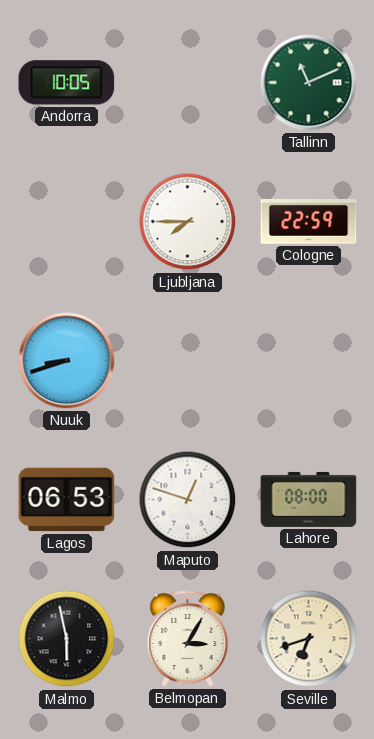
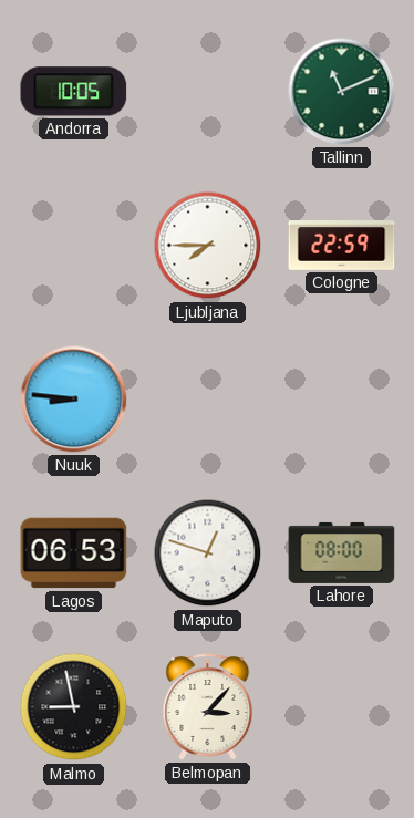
Nuuk: 8:42 -> 8:46
Malmo: 5:58 -> 8:58
Belmopan: 3:05 -> 3:07
Seville: 6:42 -> none
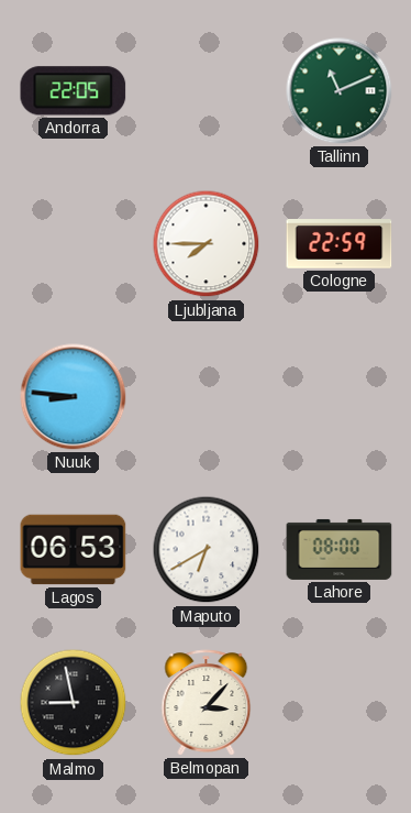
Andorra: 10:05 -> 22:05
Maputo: 12:48 -> 6:40
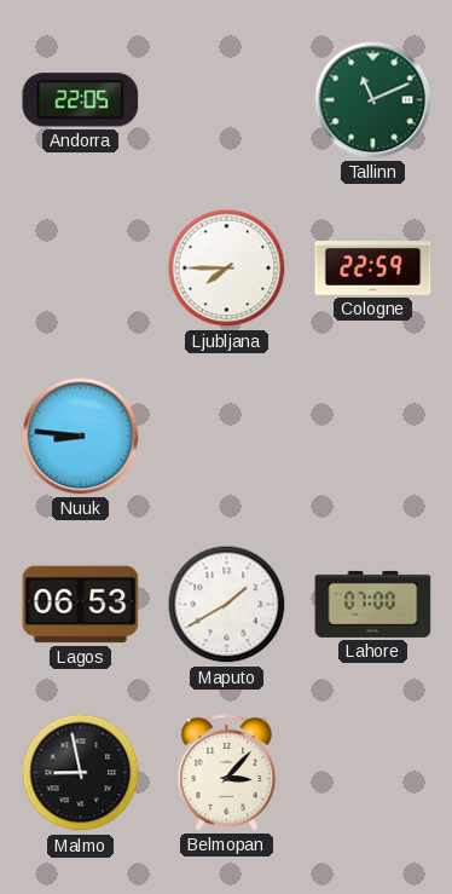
Maputo: 6:40 -> 1:40
Lahore: 08:00 -> 07:00
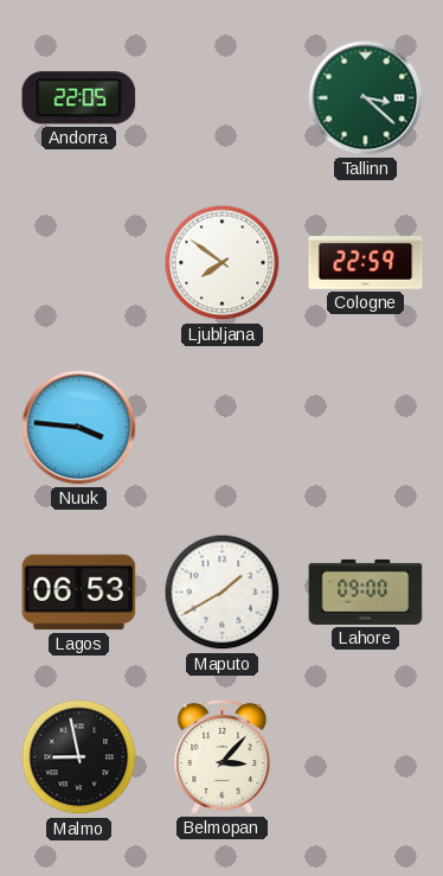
Tallinn: 11:11 -> 3:22
Ljubljana: 7:45 -> 7:51
Nuuk: 8:46 -> 3:46
Lahore: 07:00 -> 09:00
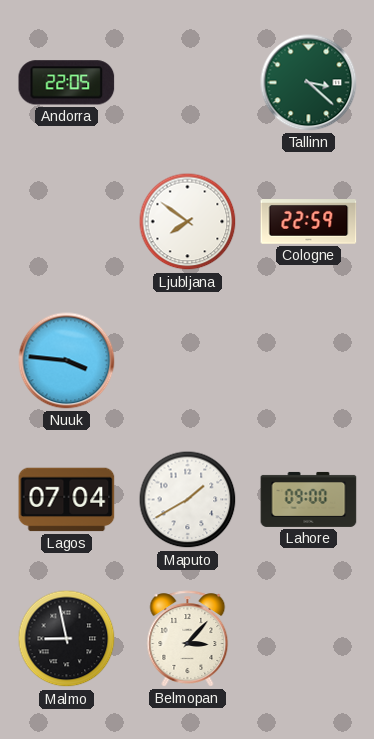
Lagos: 06:53 -> 07:04
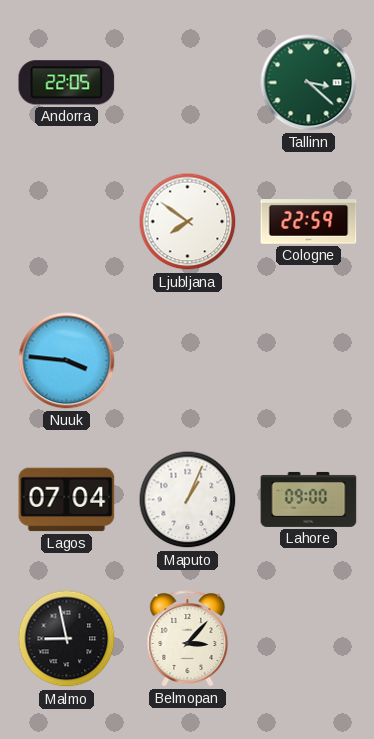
Maputo: 1:40 -> 1:04
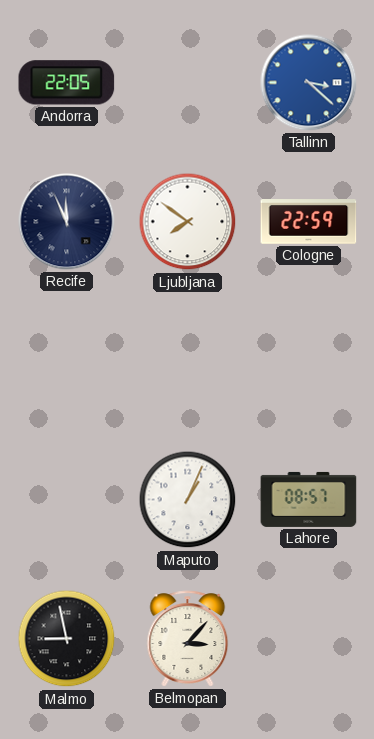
Tallinn dial: green -> blue
Recife: none -> 11:56
Nuuk: 3:46 -> none
Lagos: 07:04 -> none
Lahore: 09:00 -> 08:57
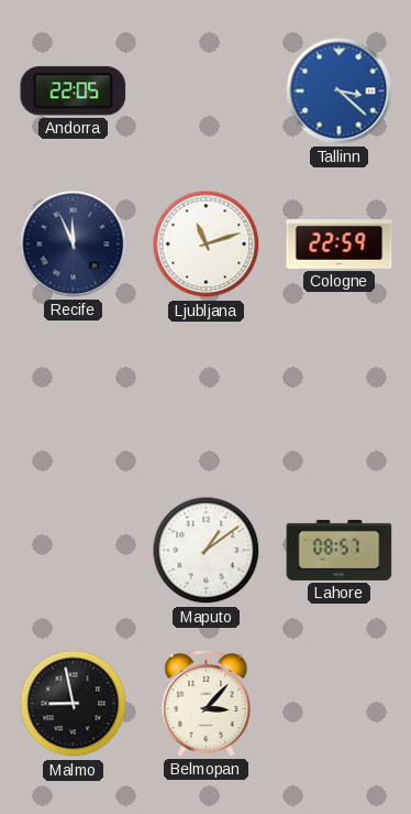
Ljubljana: 7:51 -> 11:12
Maputo: 1:04 -> 1:09
